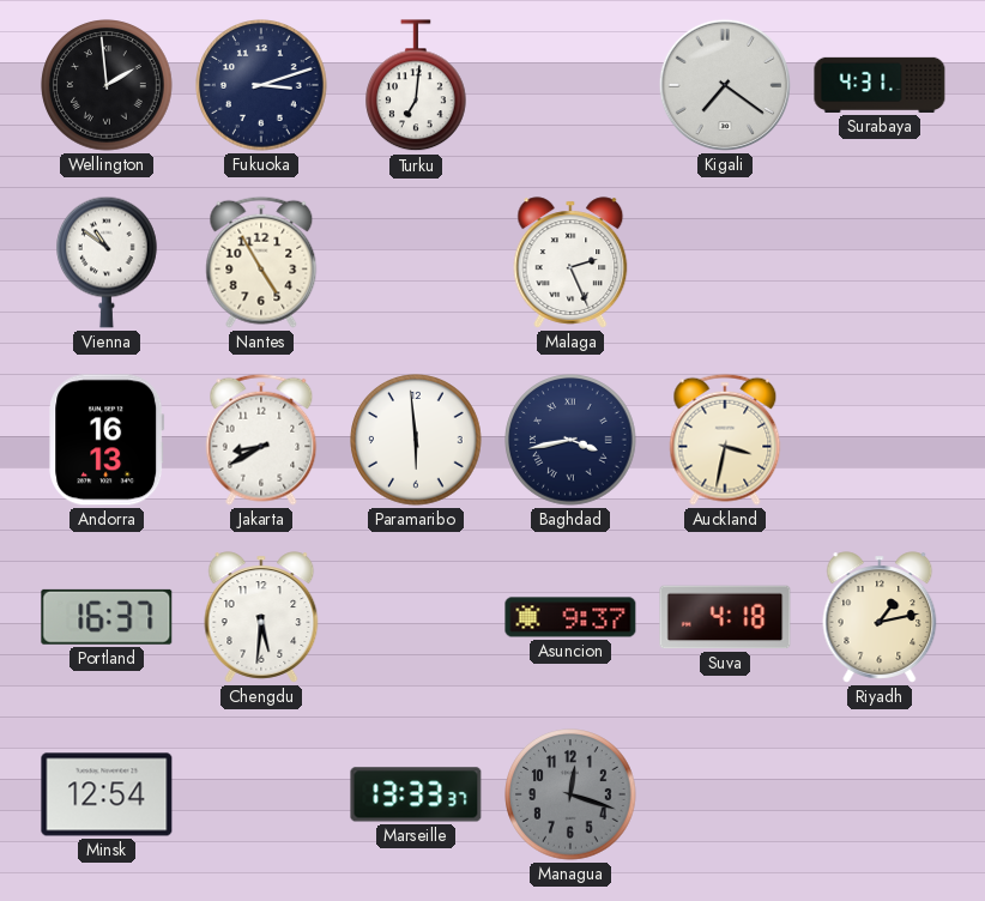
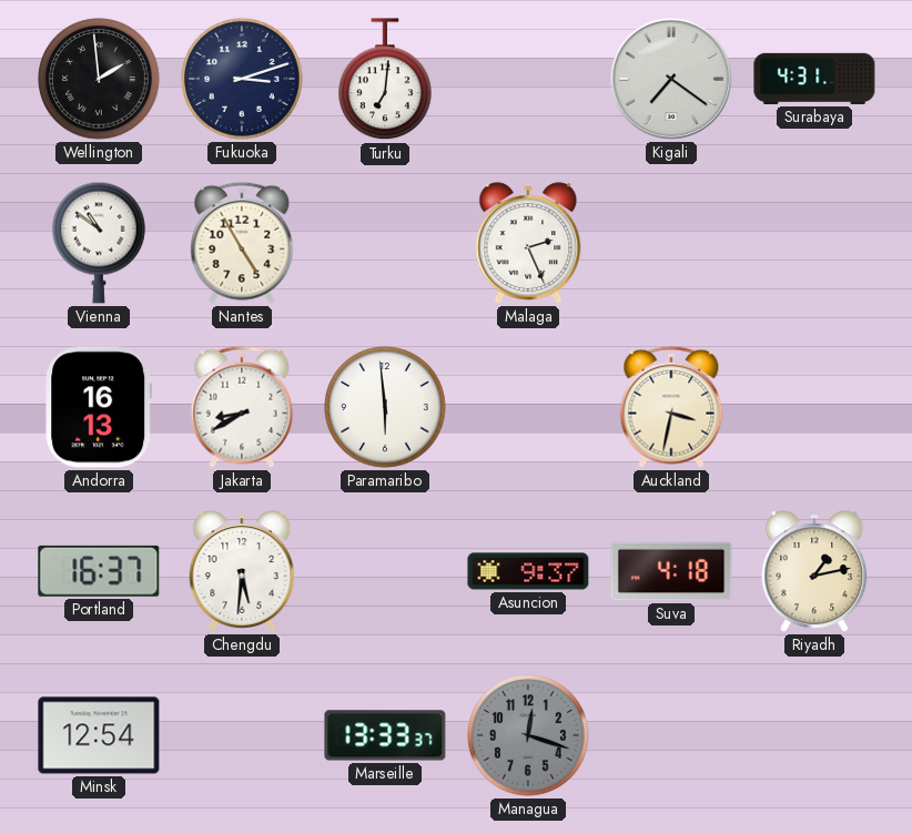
Baghdad: 3:43 -> none
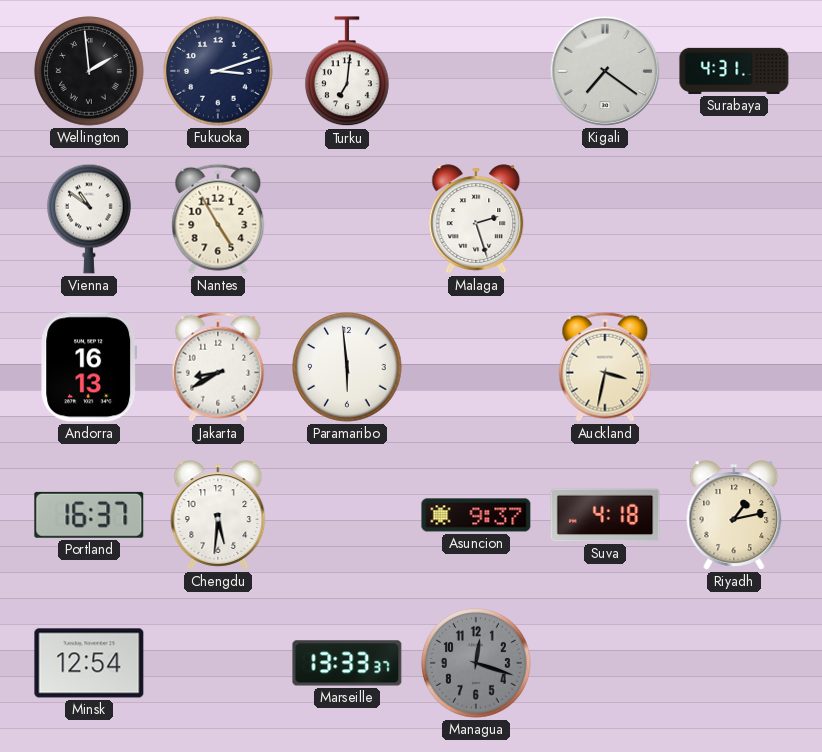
Malaga: 2:26 -> 2:27
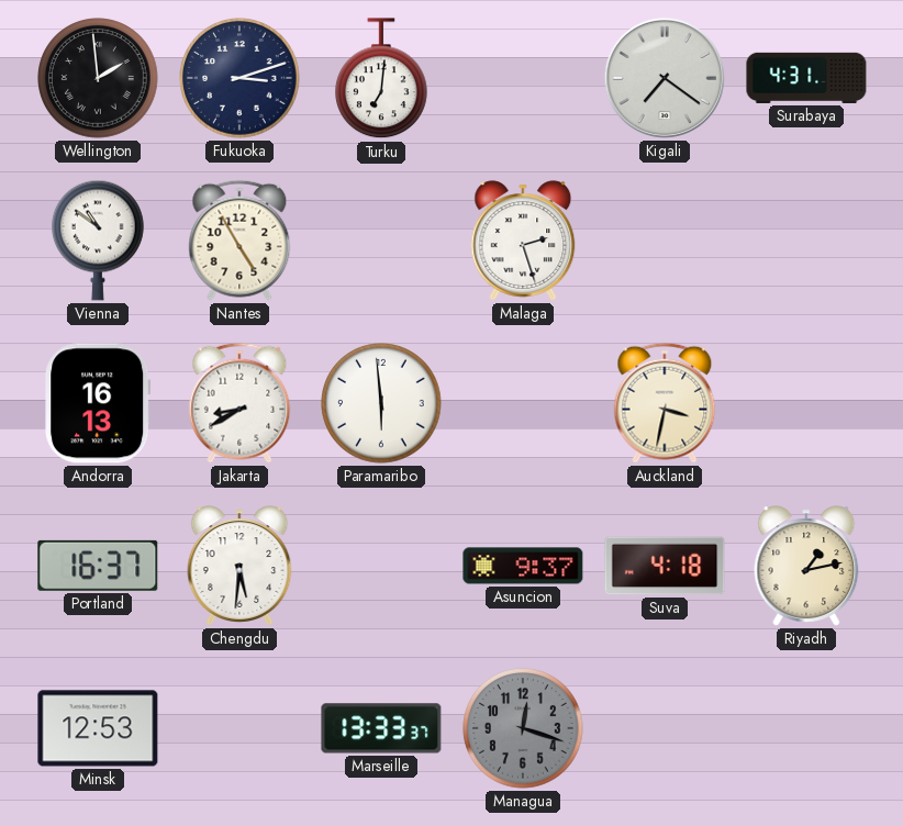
Minsk: 12:54 -> 12:53
